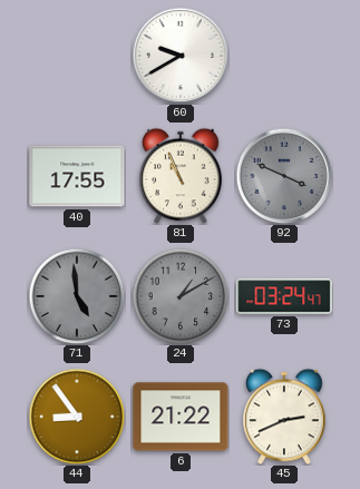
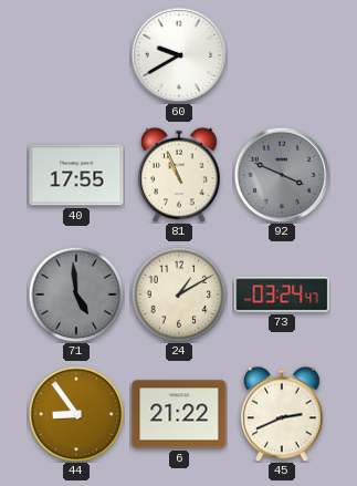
24 dial: grey -> cream
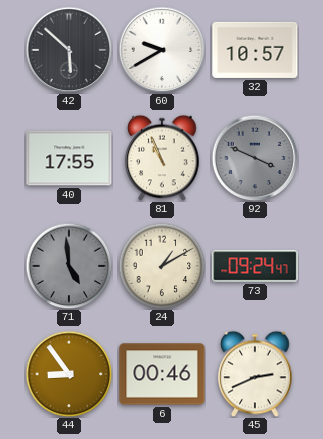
42: none -> 5:52
32: none -> 10:57
73: 03:24 -> 09:24
6: 21:22 -> 00:46
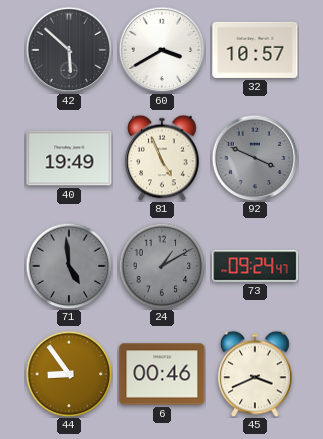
60: 9:40 -> 3:40
40: 17:55 -> 19:49
81: 10:56 -> 4:56
24 dial: cream -> grey
45: 2:41 -> 3:41
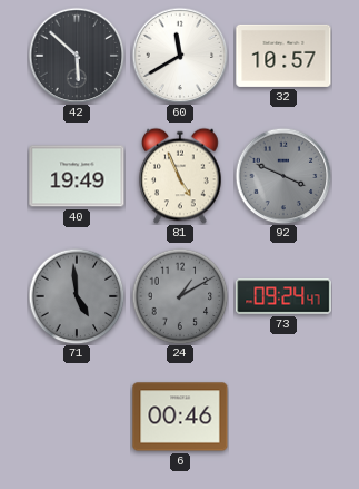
60: 3:40 -> 11:40
44: 8:54 -> none
45: 3:41 -> none
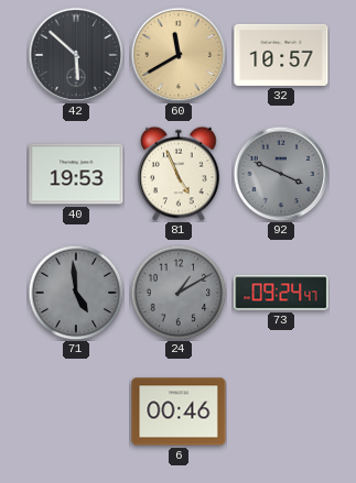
60 dial: white -> champagne
40: 19:49 -> 19:53
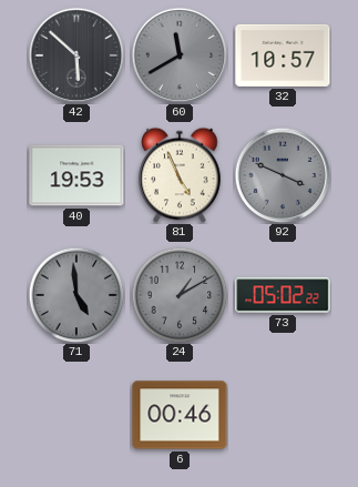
60 dial: champagne -> grey
73: 09:24 -> 05:02
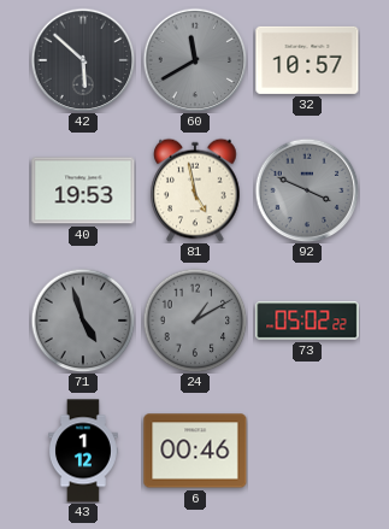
81: 4:56 -> 4:58
71: 4:59 -> 4:57
43: none -> 1:12
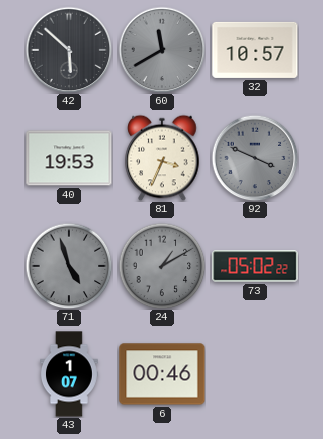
81: 4:58 -> 3:34
43: 1:12 -> 1:07
